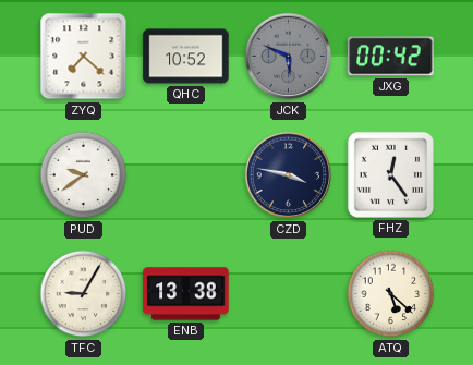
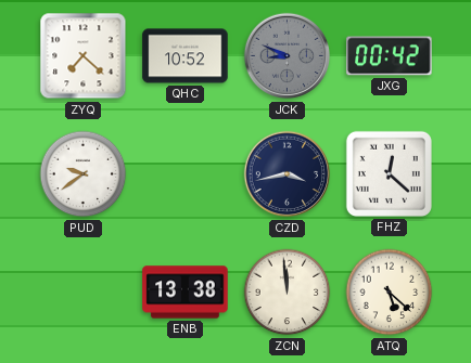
JCK: 5:49 -> 8:49
CZD: 3:47 -> 3:43
FHZ: 12:24 -> 12:22
TFC: 9:05 -> none
ZCN: none -> 11:59
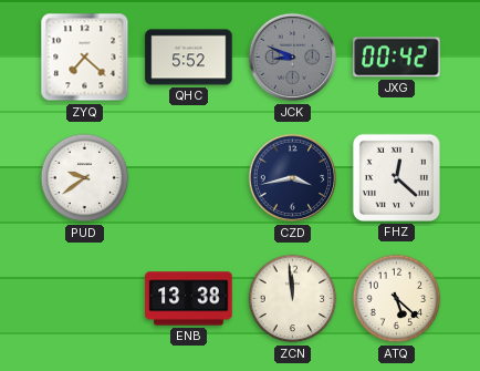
QHC: 10:52 -> 5:52
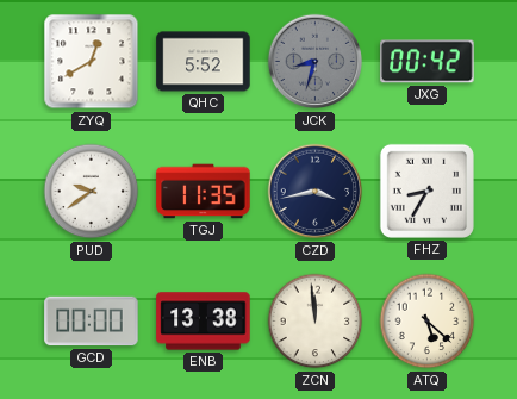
ZYQ: 7:22 -> 12:40
JCK: 8:49 -> 8:33
TGJ: none -> 11:35
FHZ: 12:22 -> 8:35
GCD: none -> 00:00
